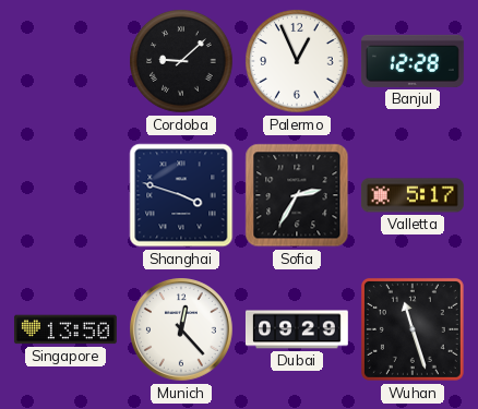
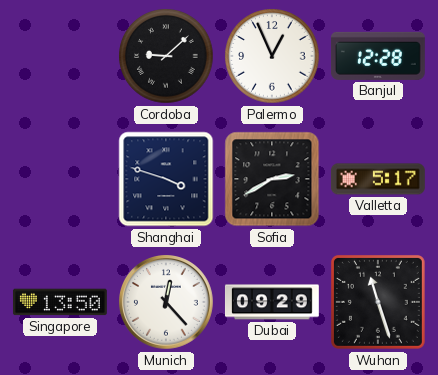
Sofia: 2:35 -> 2:40
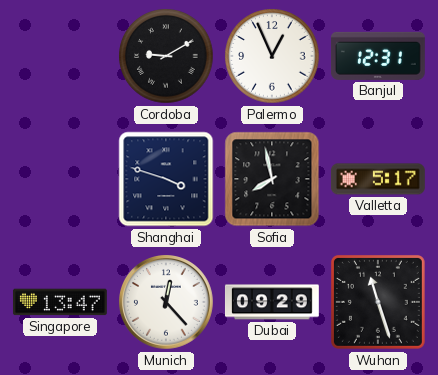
Cordoba: 9:08 -> 9:10
Banjul: 12:28 -> 12:31
Sofia: 2:40 -> 7:58
Singapore: 13:50 -> 13:47
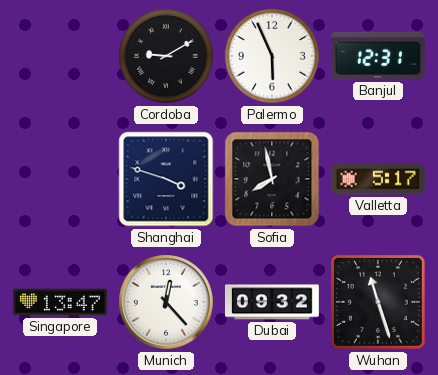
Palermo: 12:56 -> 5:56
Dubai: 09:29 -> 09:32
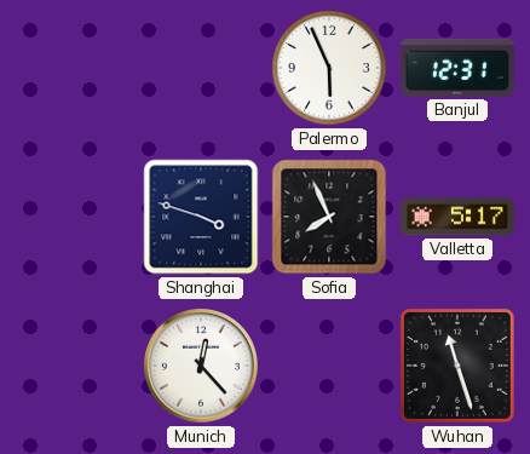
Cordoba: 9:10 -> none
Sofia: 7:58 -> 7:56
Singapore: 13:47 -> none
Dubai: 09:32 -> none
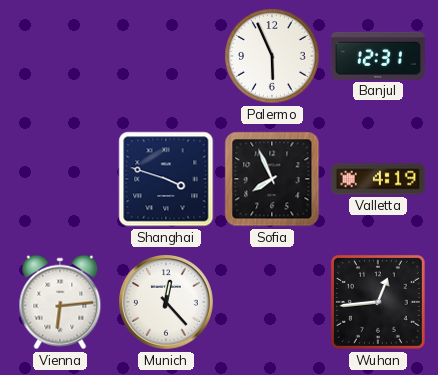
Valletta: 5:17 -> 4:19
Vienna: none -> 6:14
Wuhan: 11:27 -> 12:44
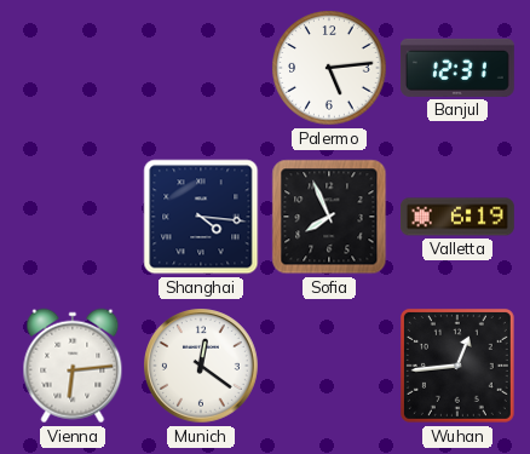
Palermo: 5:56 -> 5:14
Shanghai: 3:48 -> 4:16
Valletta: 4:19 -> 6:19
Munich: 12:23 -> 12:21
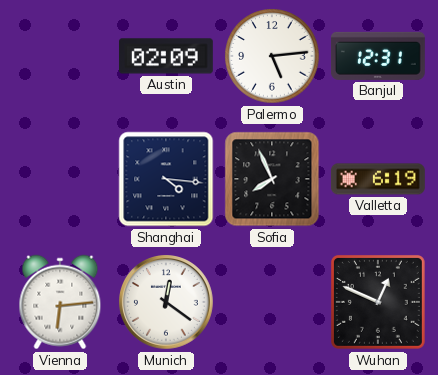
Austin: none -> 02:09
Wuhan: 12:44 -> 12:49
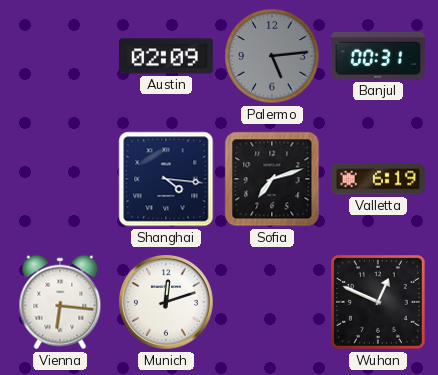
Palermo dial: white -> grey
Banjul: 12:31 -> 00:31
Sofia: 7:56 -> 7:12
Vienna: 6:14 -> 6:16
Munich: 12:21 -> 12:12
